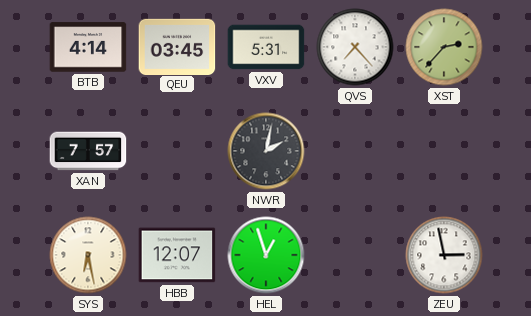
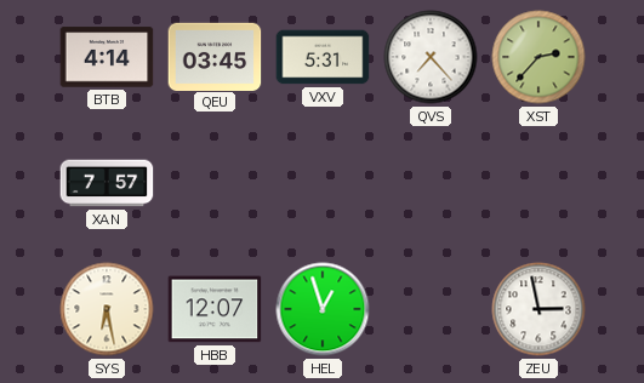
NWR: 2:02 -> none
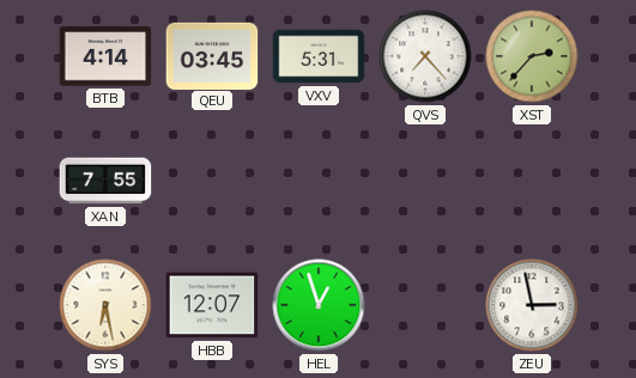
XAN: 7:57 -> 7:55
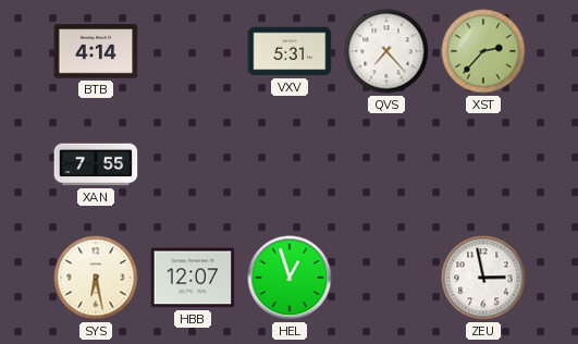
QEU: 03:45 -> none
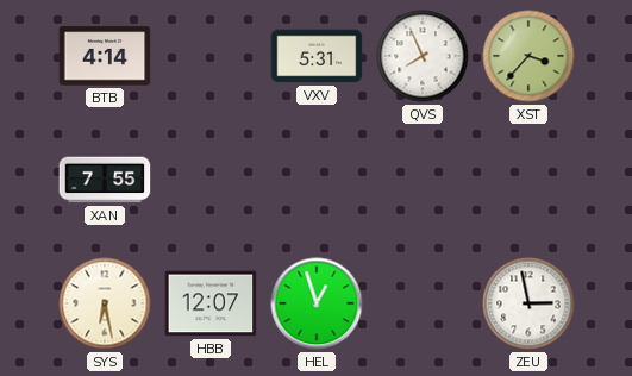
QVS: 7:23 -> 7:56
XST: 2:37 -> 3:37
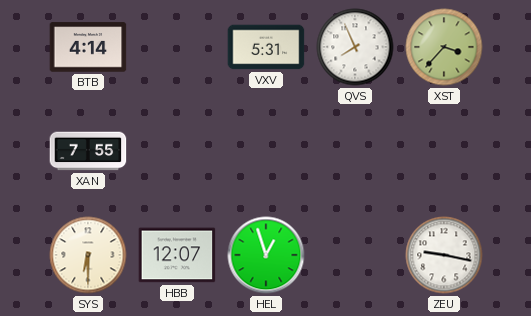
SYS: 6:28 -> 6:30
ZEU: 2:58 -> 9:17
